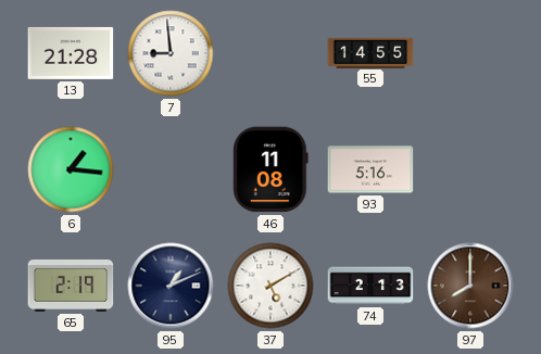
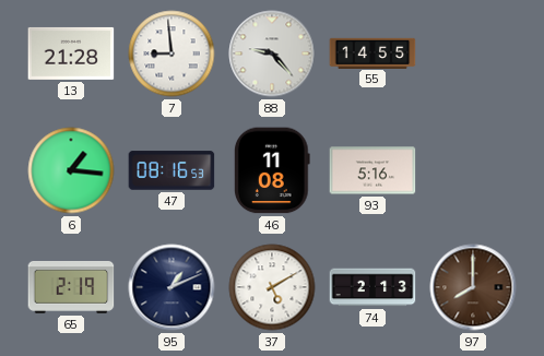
88: none -> 9:23
47: none -> 08:16
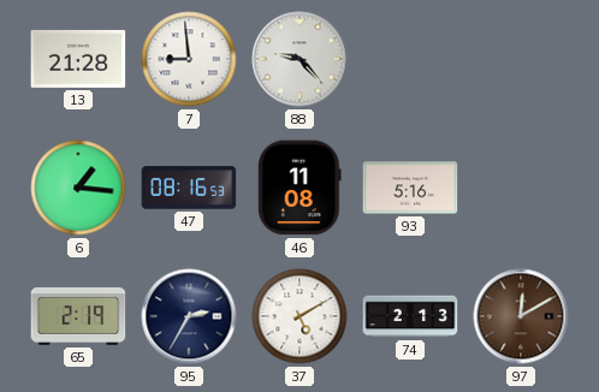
55: 14:55 -> none
95: 1:11 -> 2:35
97: 8:00 -> 12:10
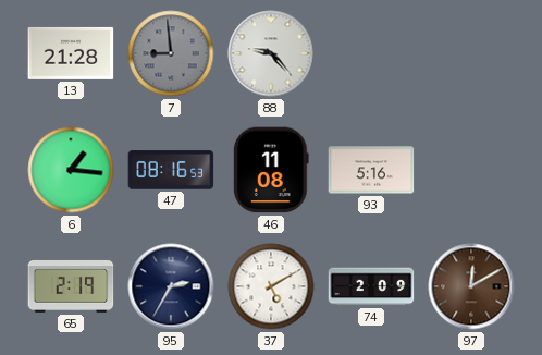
7 dial: white -> grey
74: 2:13 -> 2:09
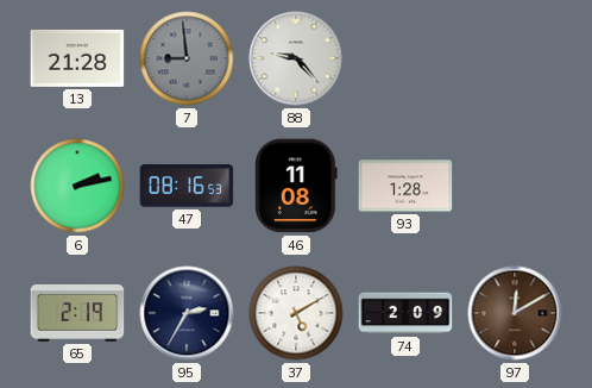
6: 1:16 -> 2:13
93: 5:16 -> 1:28
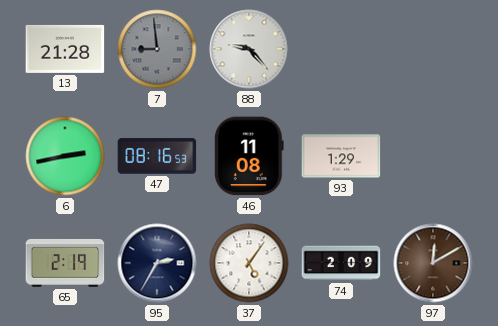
6: 2:13 -> 2:43
93: 1:28 -> 1:29
37: 5:10 -> 5:06
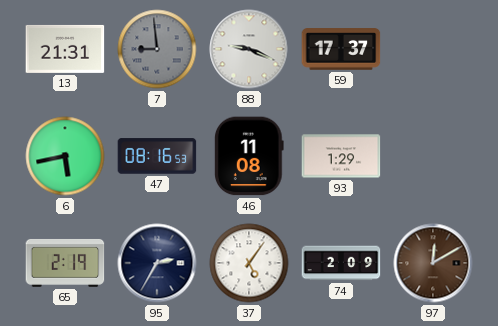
13: 21:28 -> 21:31
88: 9:23 -> 9:19
59: none -> 17:37
6: 2:43 -> 5:43
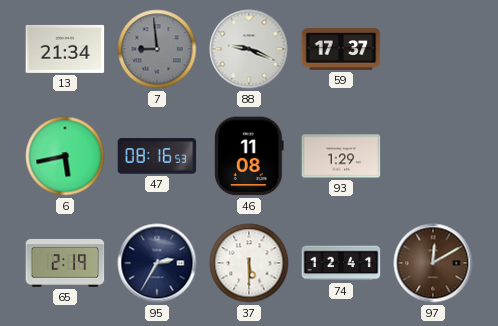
13: 21:31 -> 21:34
37: 5:06 -> 5:30
74: 2:09 -> 12:41
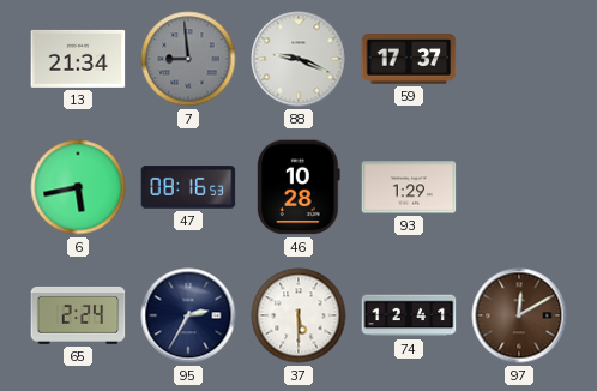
46: 11:08 -> 10:28
65: 2:19 -> 2:24
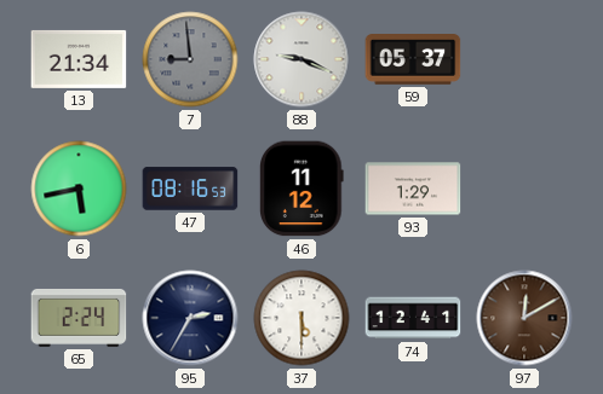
59: 17:37 -> 05:37
46: 10:28 -> 11:12
